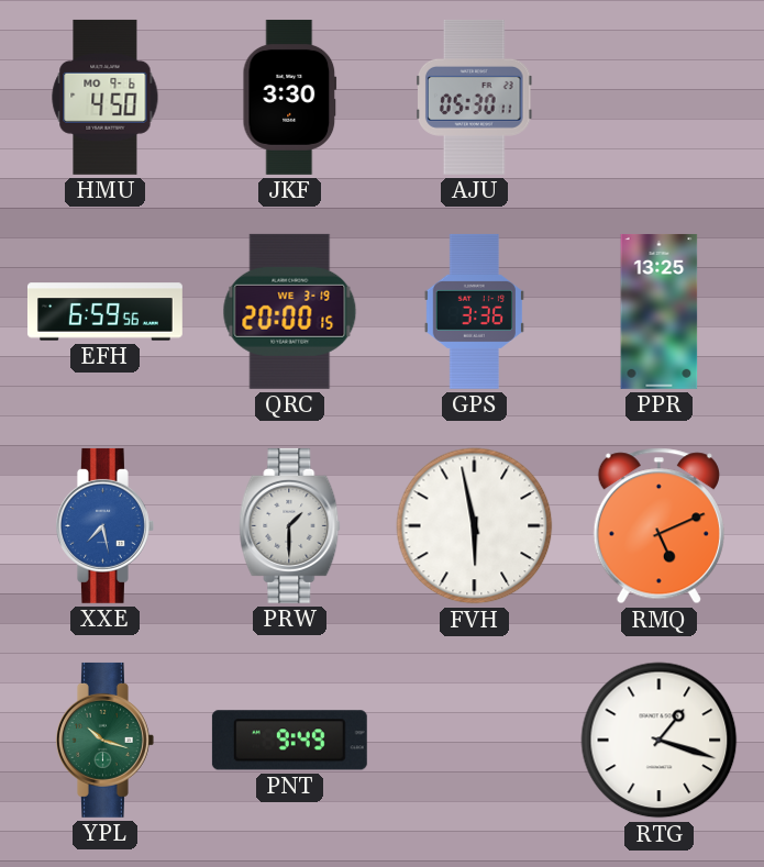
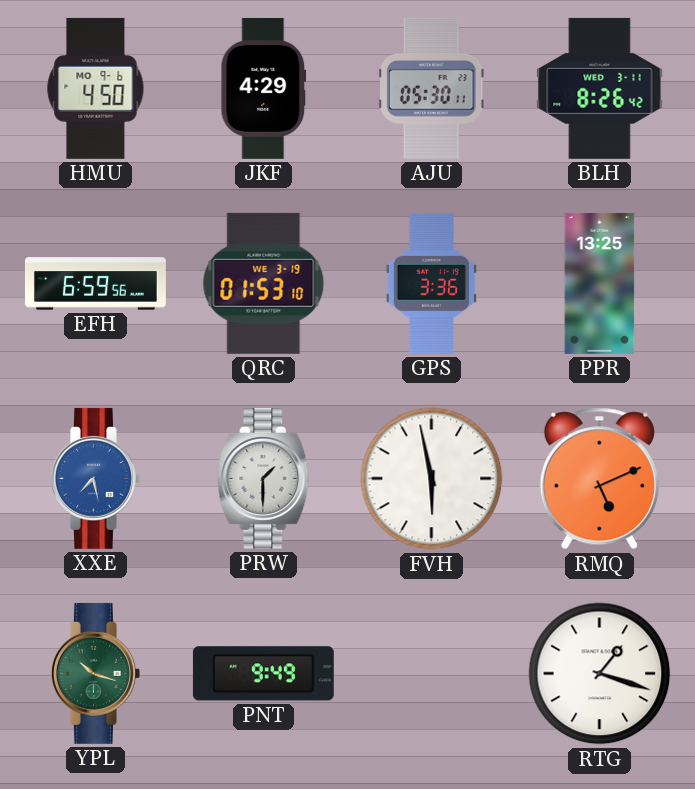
JKF: 3:30 -> 4:29
BLH: none -> 8:26
QRC: 20:00 -> 01:53
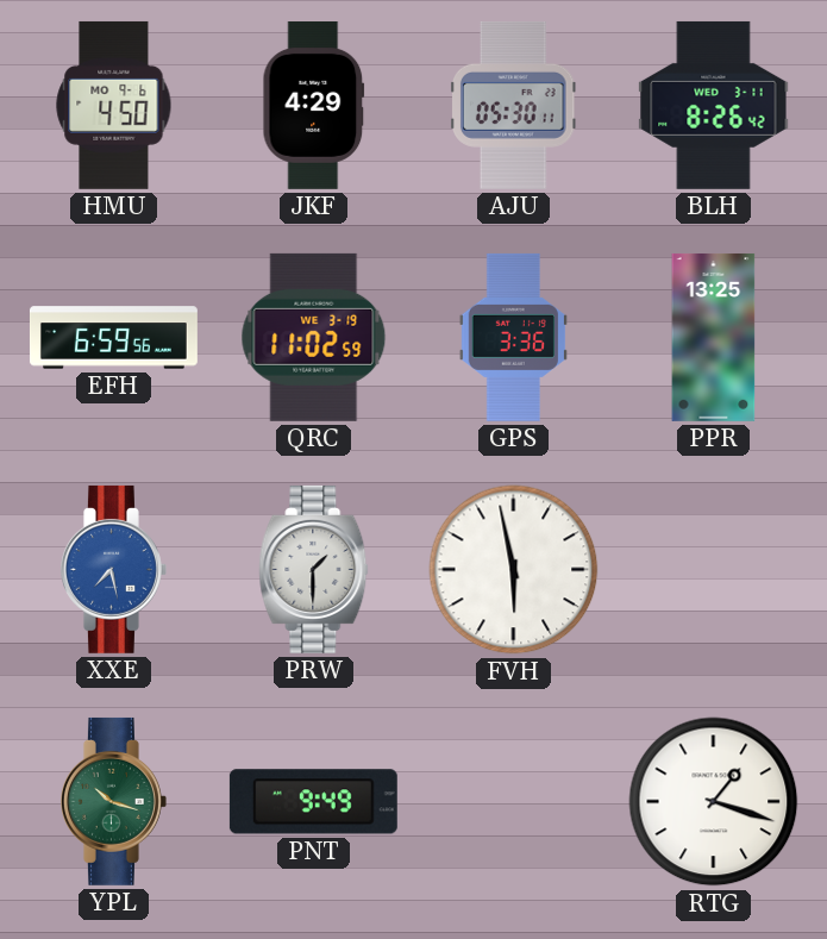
QRC: 01:53 -> 11:02
RMQ: 5:11 -> none
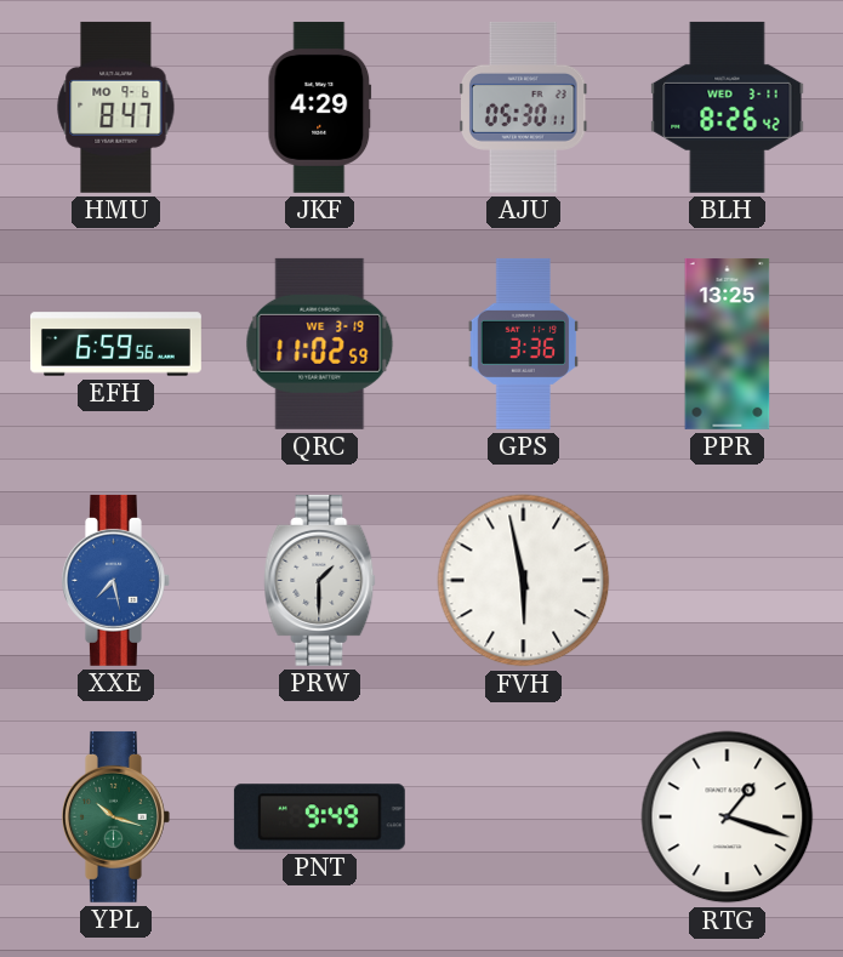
HMU: 4:50 -> 8:47
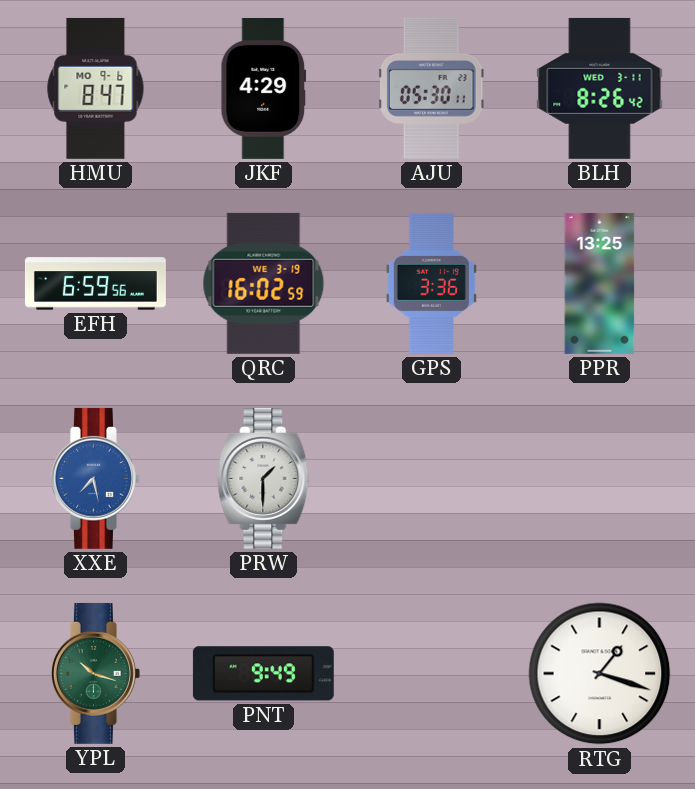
QRC: 11:02 -> 16:02
FVH: 5:58 -> none
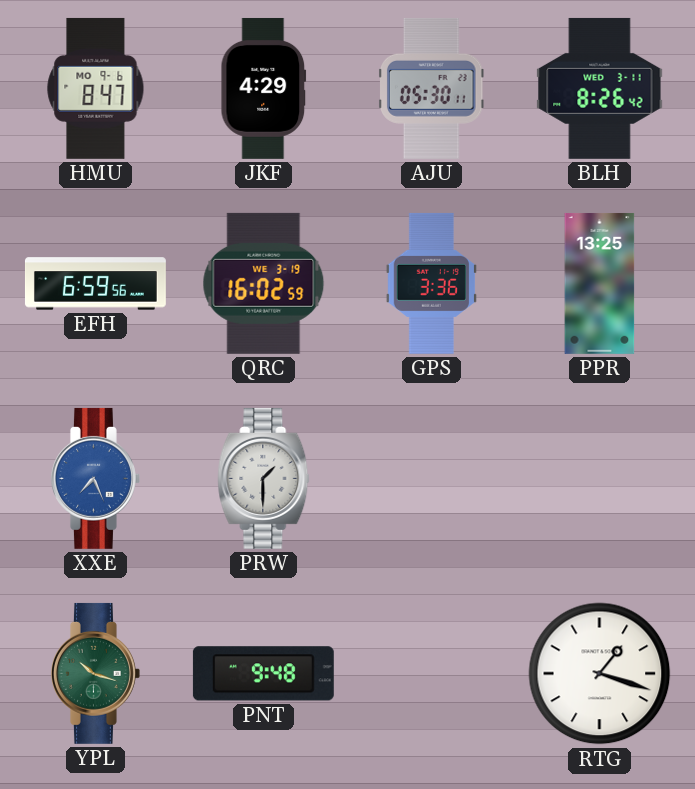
XXE: 7:28 -> 7:26
PNT: 9:49 -> 9:48
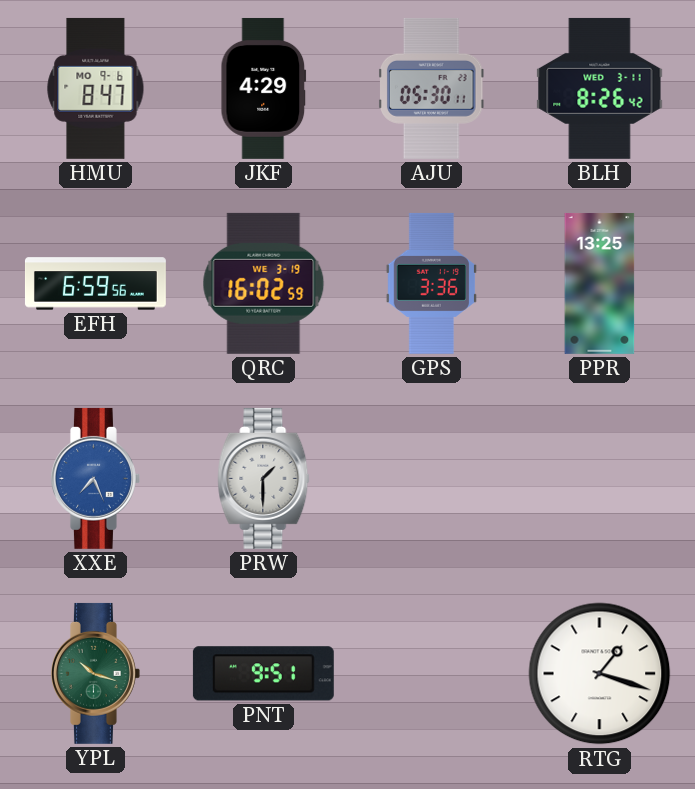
PNT: 9:48 -> 9:51
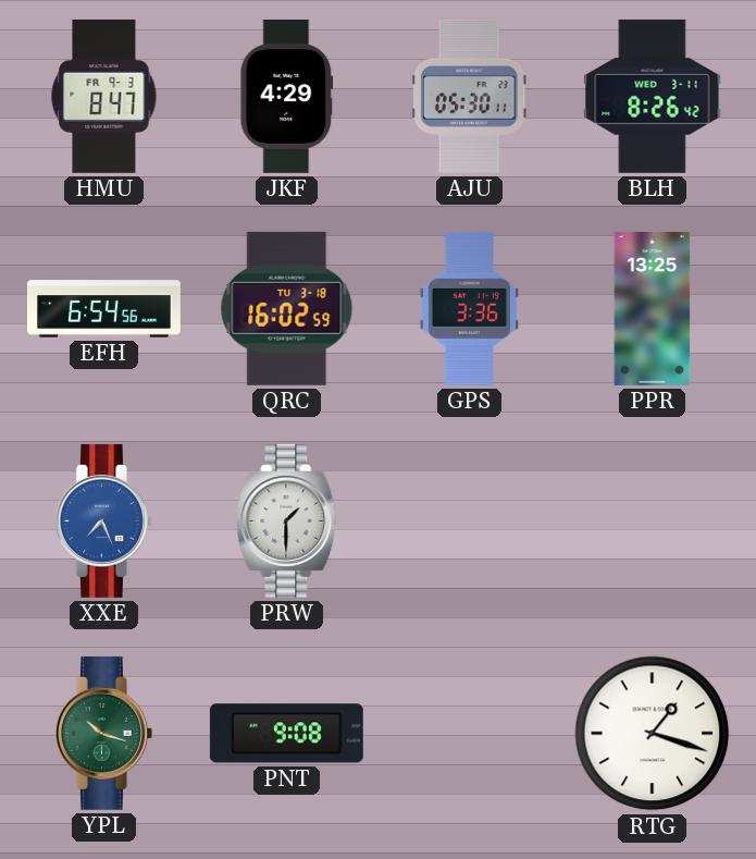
HMU date: MO 9-6 -> FR 9-3
EFH: 6:59 -> 6:54
QRC date: WE 3-19 -> TU 3-18
PNT: 9:51 -> 9:08
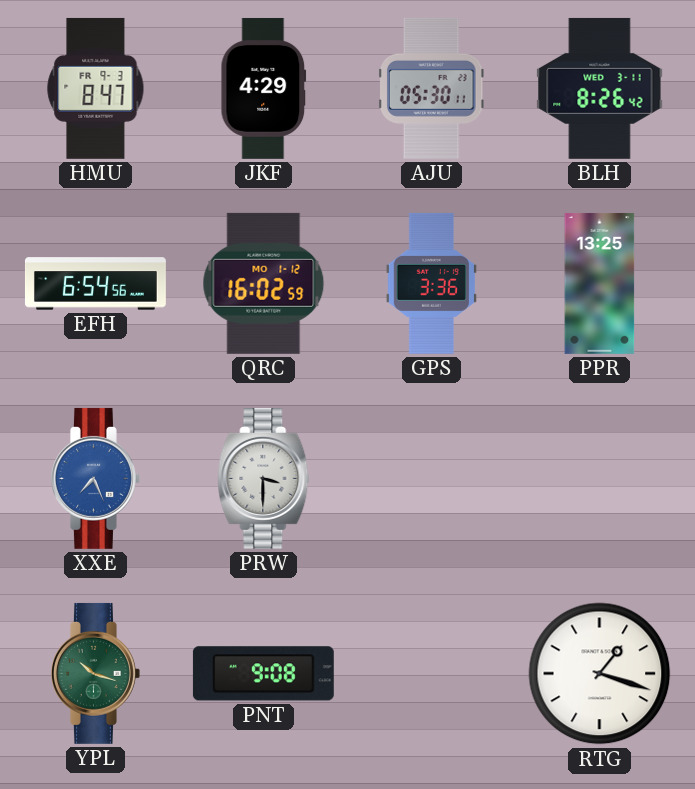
QRC date: TU 3-18 -> MO 1-12
PRW: 1:30 -> 3:30
